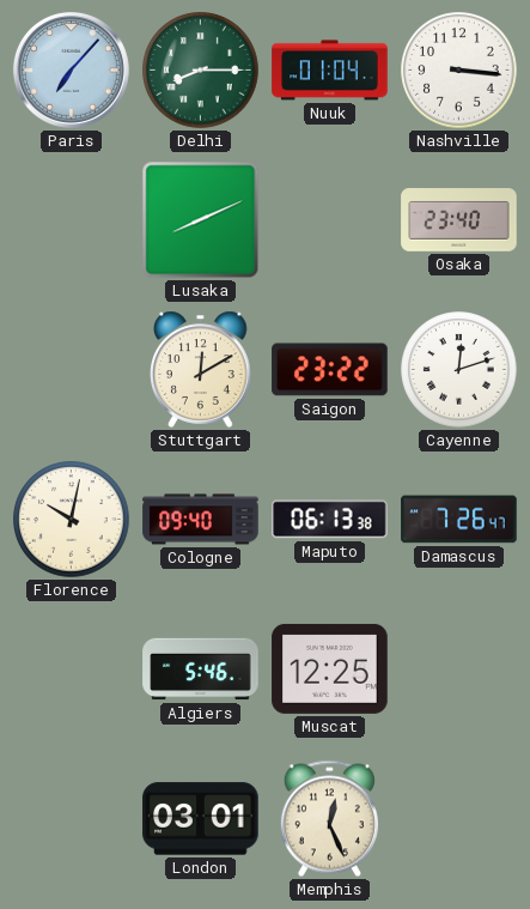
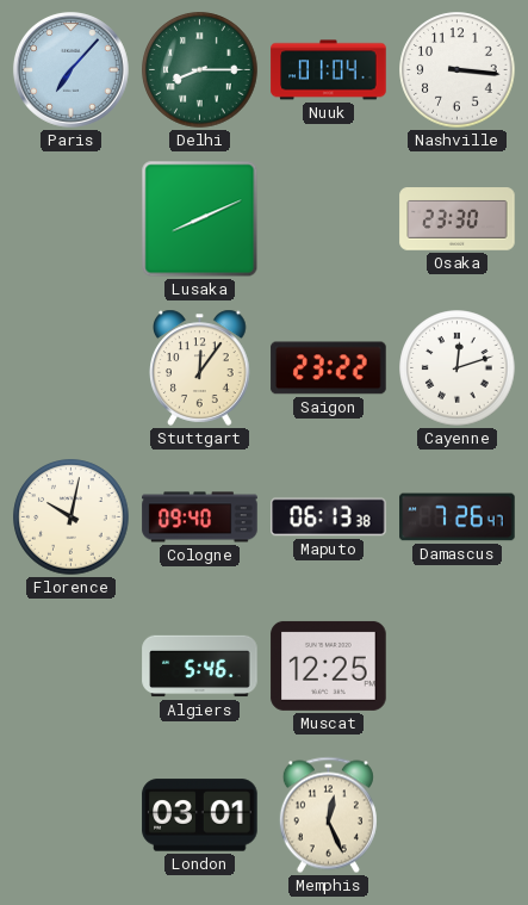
Osaka: 23:40 -> 23:30
Stuttgart: 12:10 -> 12:06
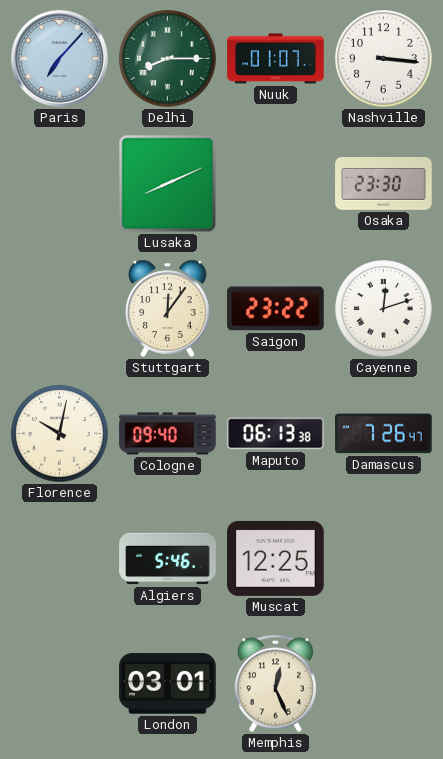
Nuuk: 01:04 -> 01:07
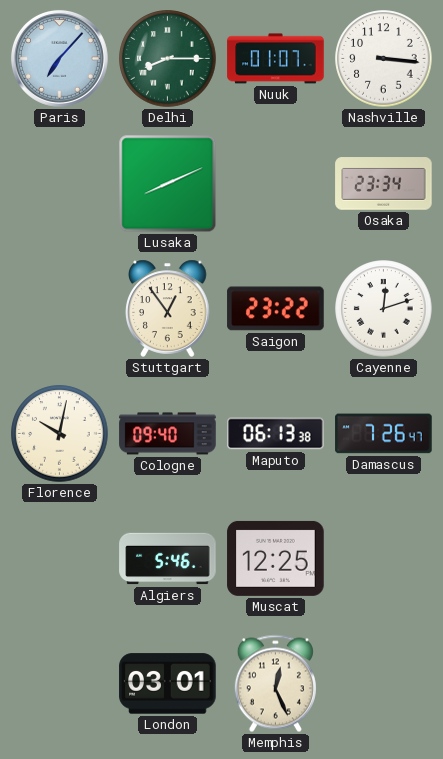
Osaka: 23:30 -> 23:34
Stuttgart: 12:06 -> 12:54
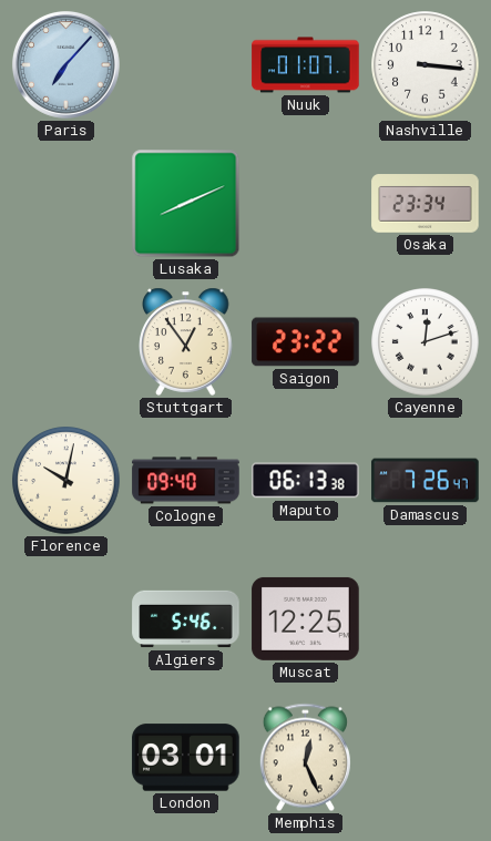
Delhi: 8:15 -> none
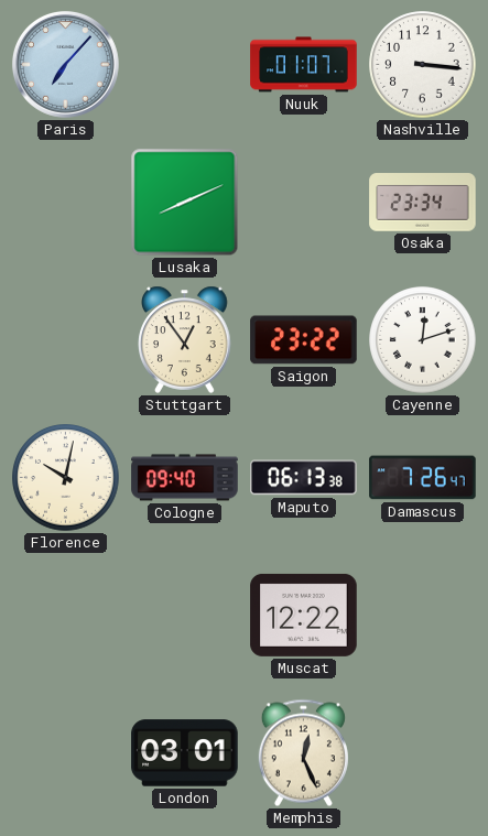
Algiers: 5:46 -> none
Muscat: 12:25 -> 12:22
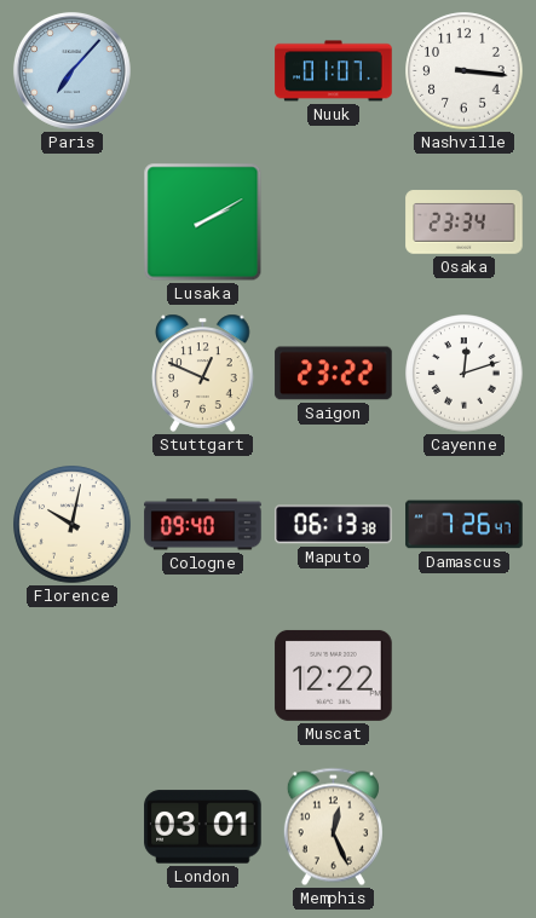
Lusaka: 8:11 -> 2:10
Stuttgart: 12:54 -> 12:49
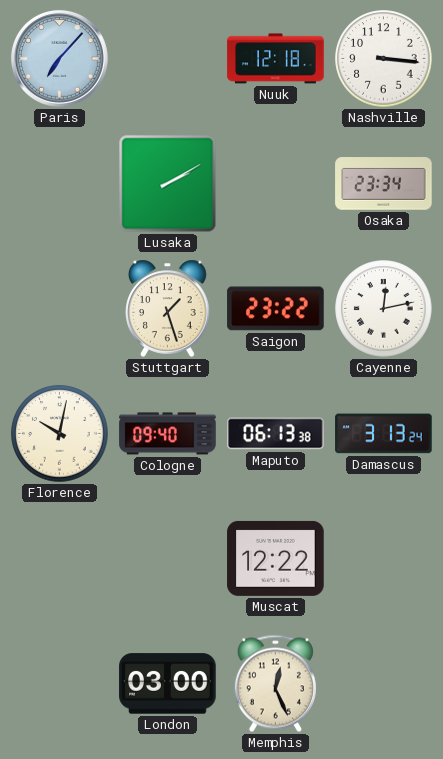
Nuuk: 01:07 -> 12:18
Stuttgart: 12:49 -> 1:27
Cayenne: 12:12 -> 12:13
Damascus: 7:26 -> 3:13
London: 03:01 -> 03:00
